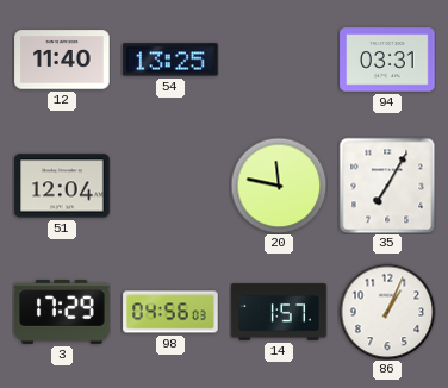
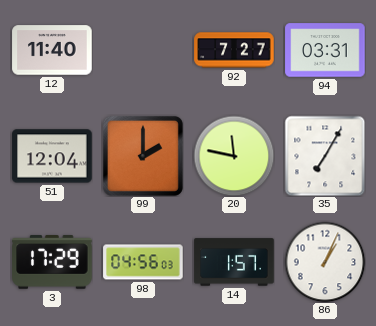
54: 13:25 -> none
92: none -> 7:27
99: none -> 2:00
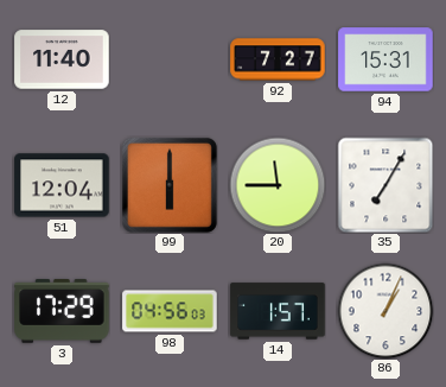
94: 03:31 -> 15:31
99: 2:00 -> 6:00
20: 11:47 -> 11:45
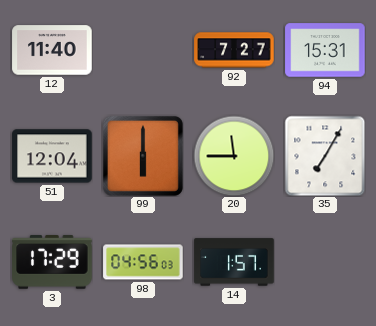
86: 1:04 -> none
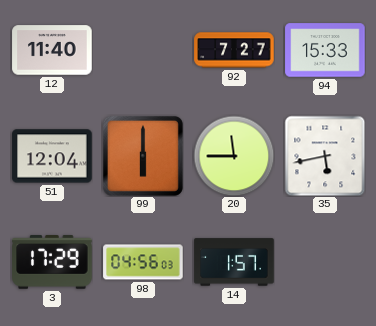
94: 15:31 -> 15:33
35: 7:05 -> 5:43
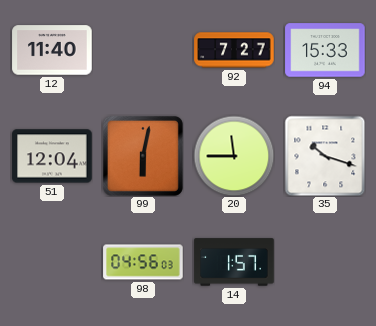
99: 6:00 -> 6:02
35: 5:43 -> 10:18
3: 17:29 -> none
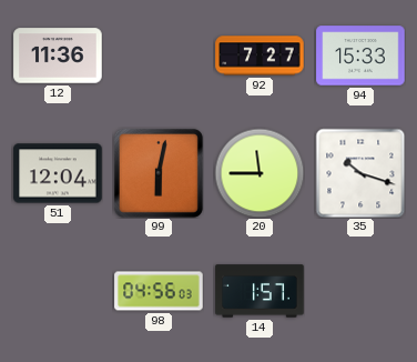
12: 11:40 -> 11:36
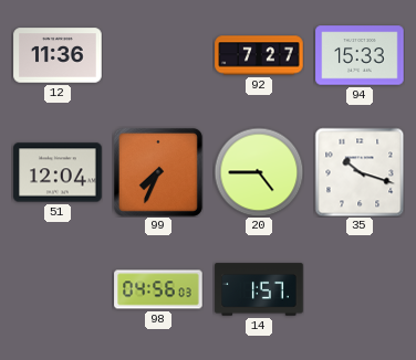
99: 6:02 -> 7:34
20: 11:45 -> 4:45
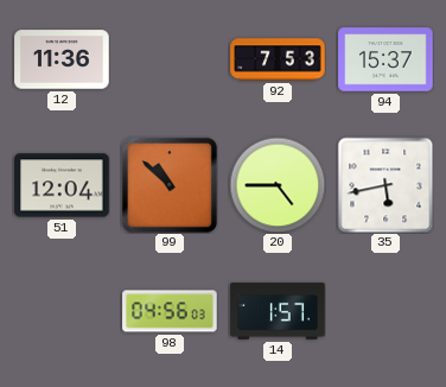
92: 7:27 -> 7:53
94: 15:33 -> 15:37
99: 7:34 -> 10:52
35: 10:18 -> 5:43
